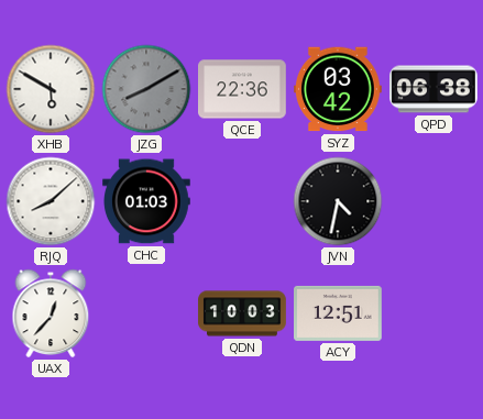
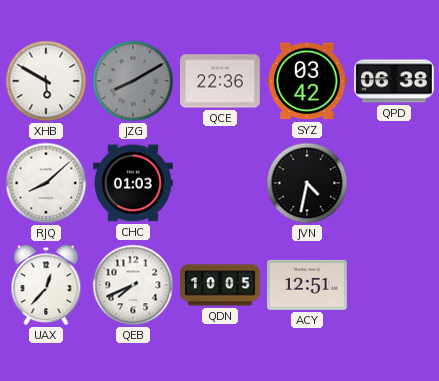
QEB: none -> 7:41
QDN: 10:03 -> 10:05
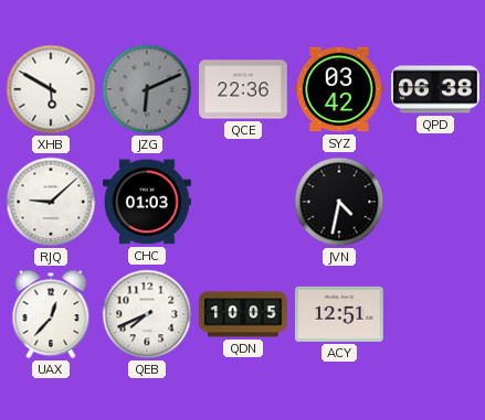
JZG: 8:10 -> 6:11
RJQ: 8:08 -> 9:08
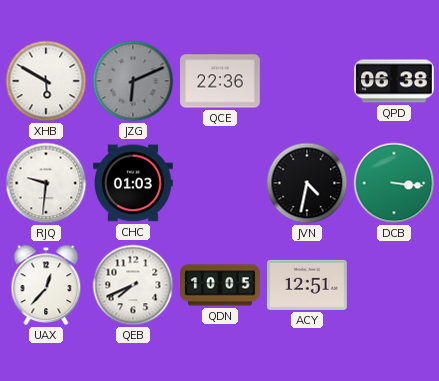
SYZ: 03:42 -> none
RJQ: 9:08 -> 9:31
DCB: none -> 3:16
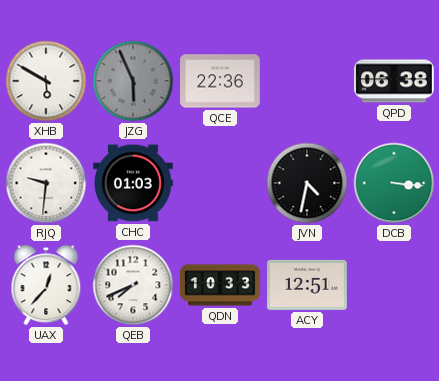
JZG: 6:11 -> 5:56
QDN: 10:05 -> 10:33
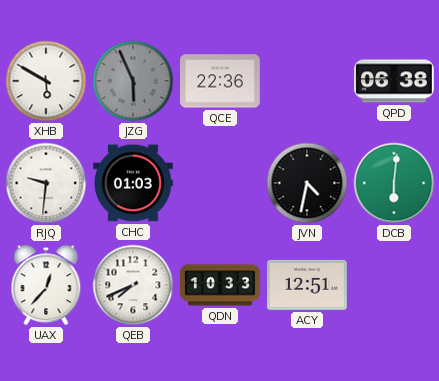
DCB: 3:16 -> 6:01
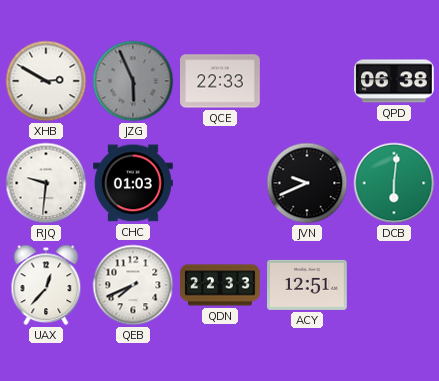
XHB: 5:50 -> 2:50
QCE: 22:36 -> 22:33
JVN: 4:32 -> 9:41
QDN: 10:33 -> 22:33
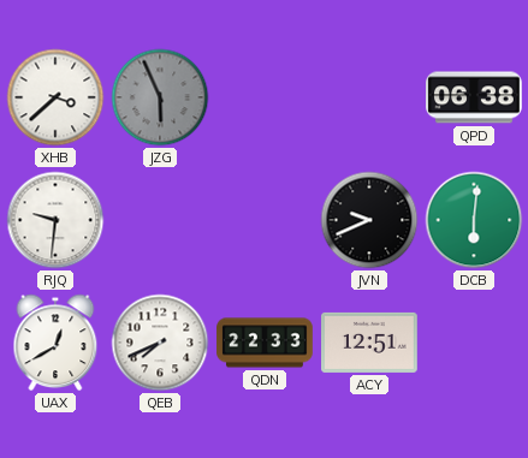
XHB: 2:50 -> 3:38
QCE: 22:33 -> none
CHC: 01:03 -> none
UAX: 12:37 -> 12:40
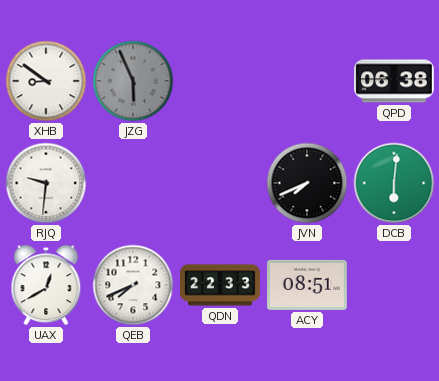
XHB: 3:38 -> 8:51
JVN: 9:41 -> 7:41
ACY: 12:51 -> 08:51
